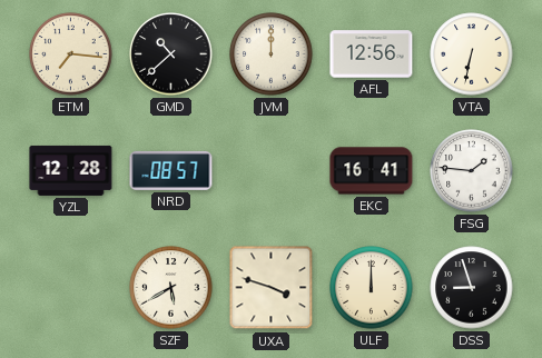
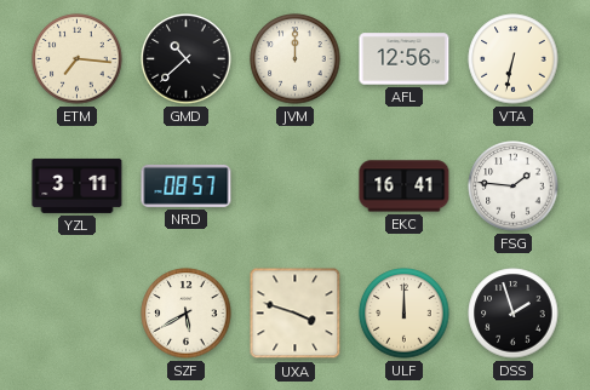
YZL: 12:28 -> 3:11
DSS: 8:57 -> 1:57
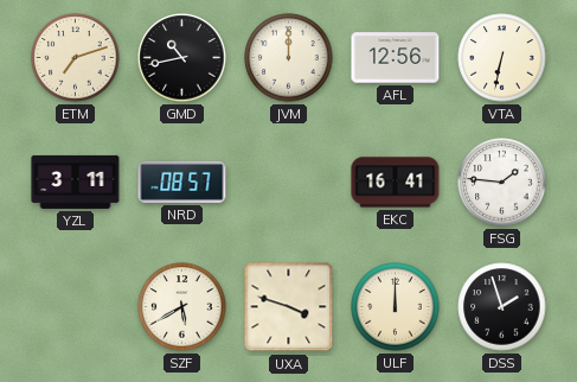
ETM: 7:16 -> 7:12
GMD: 10:38 -> 10:43
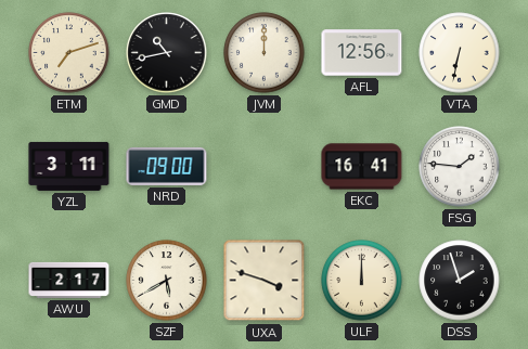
NRD: 08:57 -> 09:00
AWU: none -> 2:17
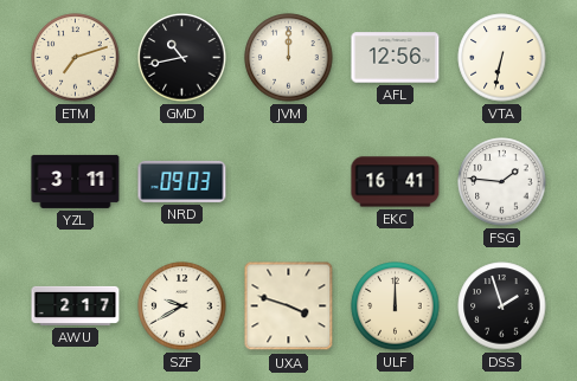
NRD: 09:00 -> 09:03
SZF: 5:40 -> 9:40
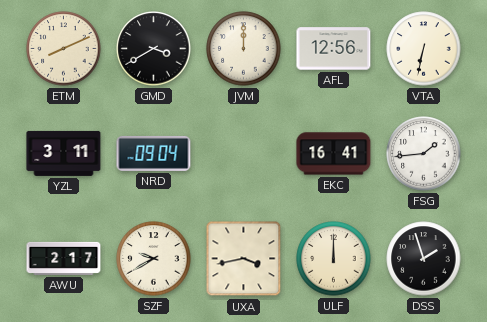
ETM: 7:12 -> 8:11
GMD: 10:43 -> 3:40
NRD: 09:03 -> 09:04
FSG: 1:46 -> 1:44
UXA: 3:48 -> 3:43
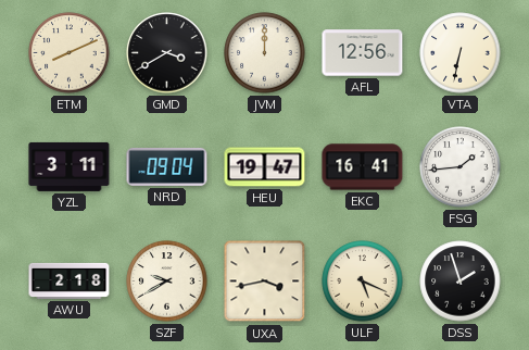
HEU: none -> 19:47
AWU: 2:17 -> 2:18
ULF: 12:00 -> 5:19
